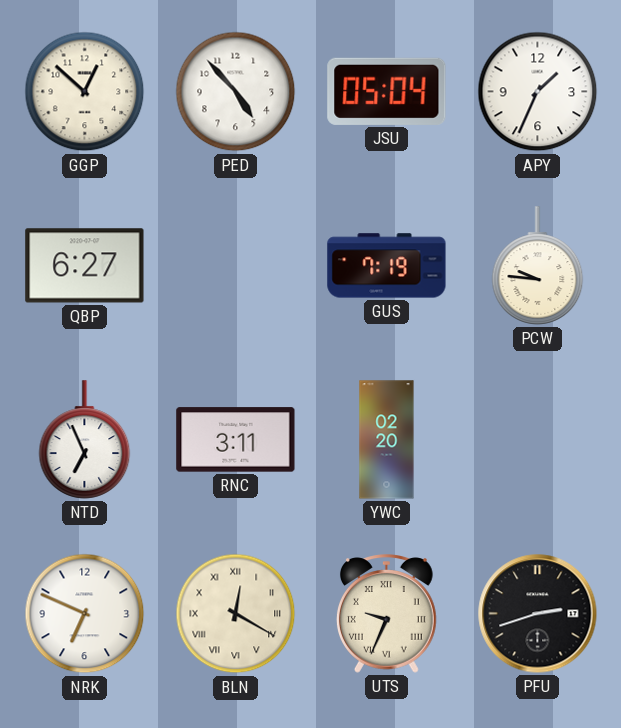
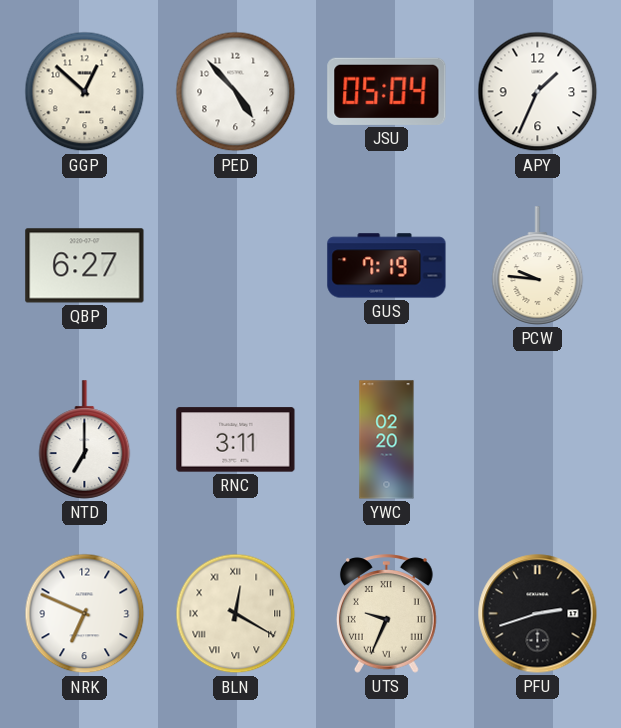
NTD: 6:56 -> 7:00
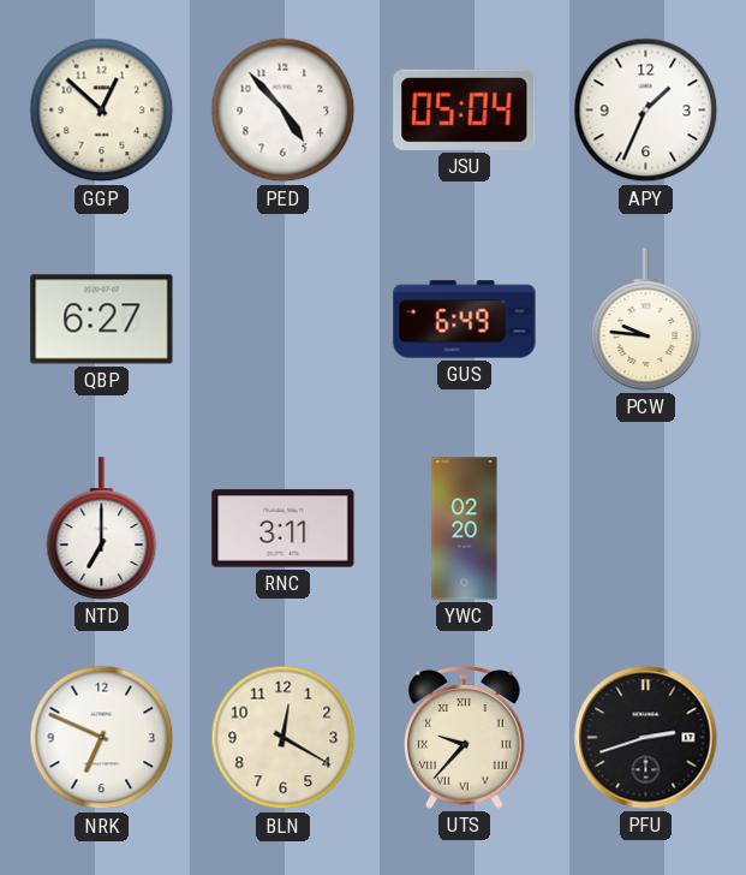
GUS: 7:19 -> 6:49
BLN numerals: Roman -> Arabic
UTS: 9:34 -> 9:37
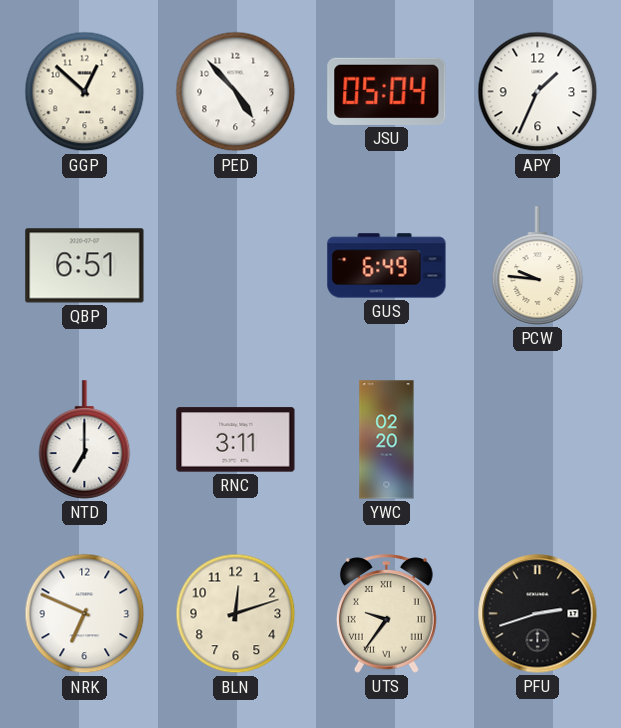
QBP: 6:27 -> 6:51
BLN: 12:20 -> 12:12
UTS: 9:37 -> 9:36
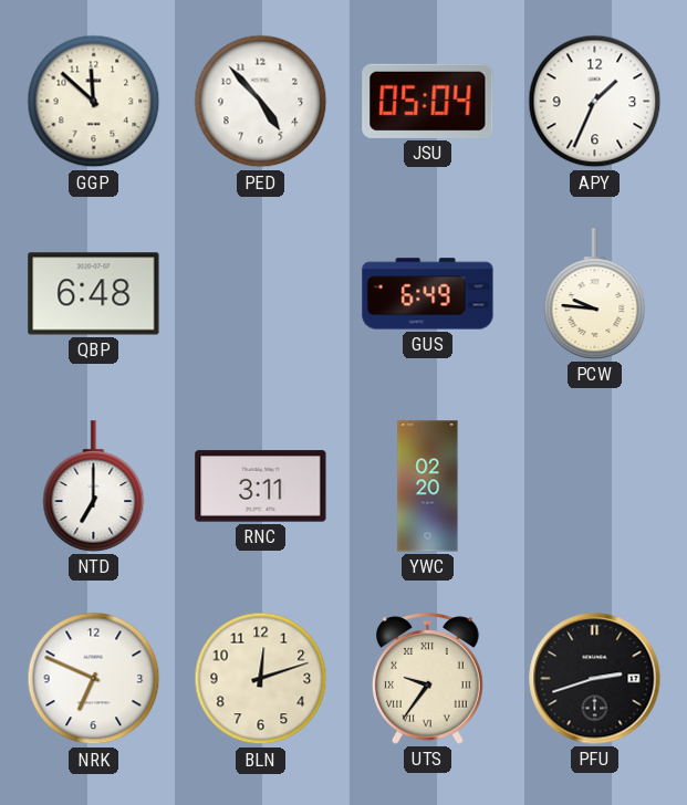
GGP: 12:52 -> 11:52
QBP: 6:51 -> 6:48
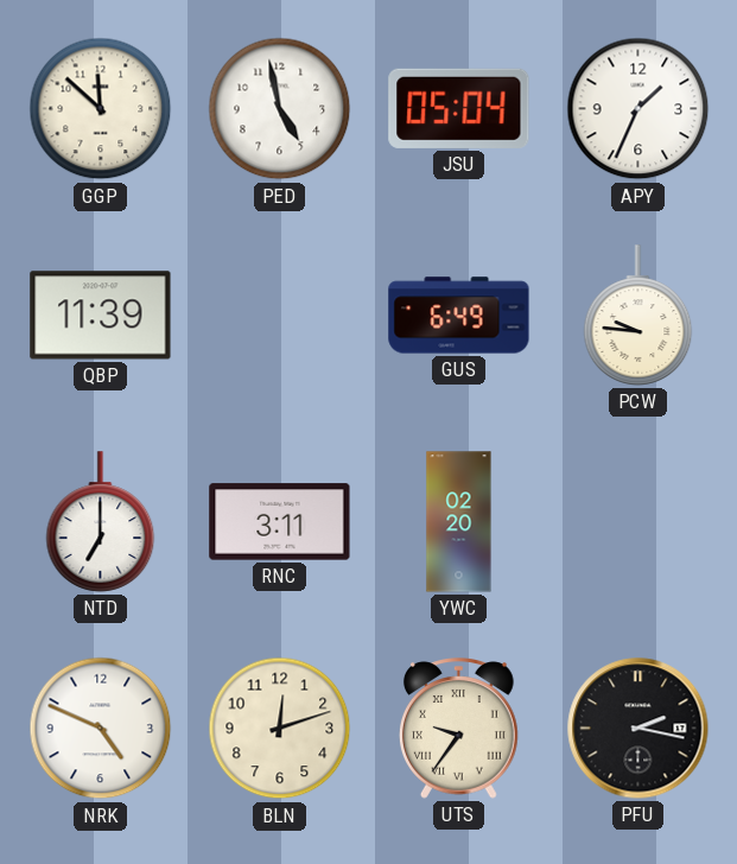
PED: 4:53 -> 4:58
QBP: 6:48 -> 11:39
NRK: 6:49 -> 4:49
PFU: 2:42 -> 2:17
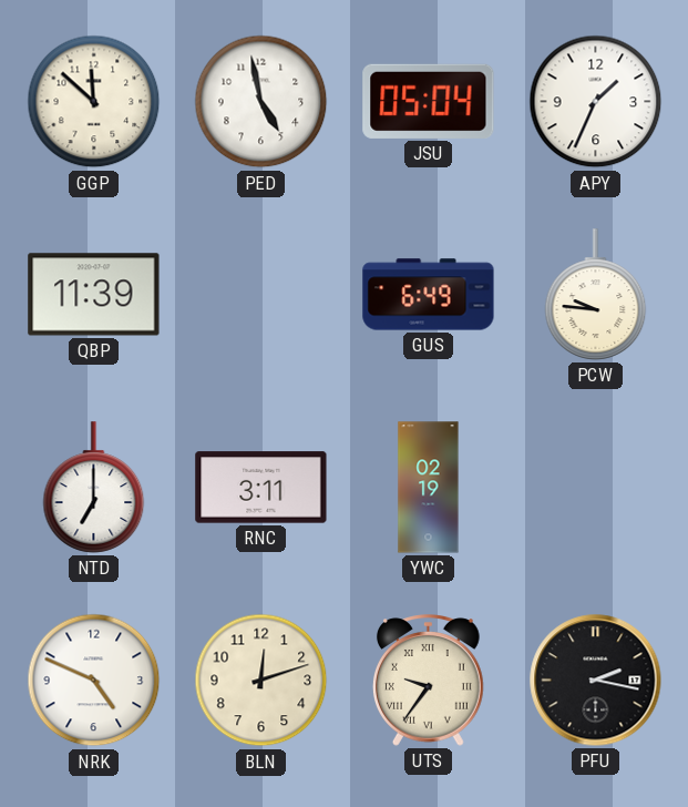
YWC: 02:20 -> 02:19
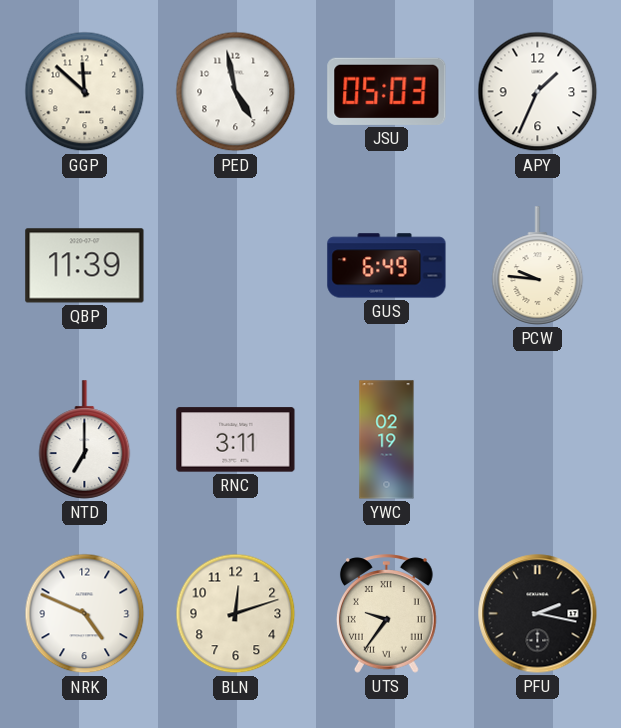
JSU: 05:04 -> 05:03
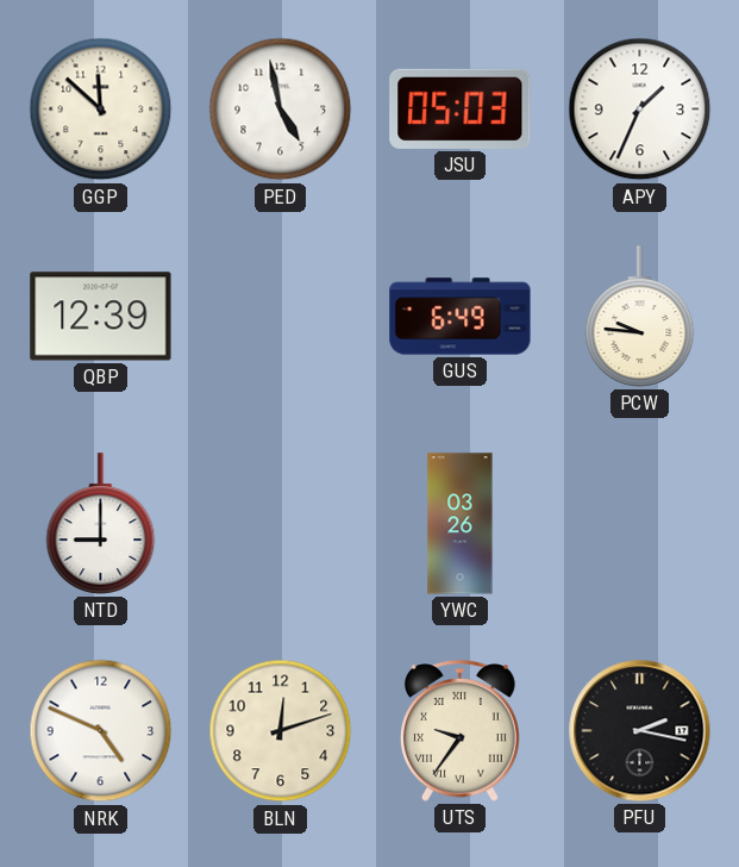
QBP: 11:39 -> 12:39
NTD: 7:00 -> 9:00
RNC: 3:11 -> none
YWC: 02:19 -> 03:26
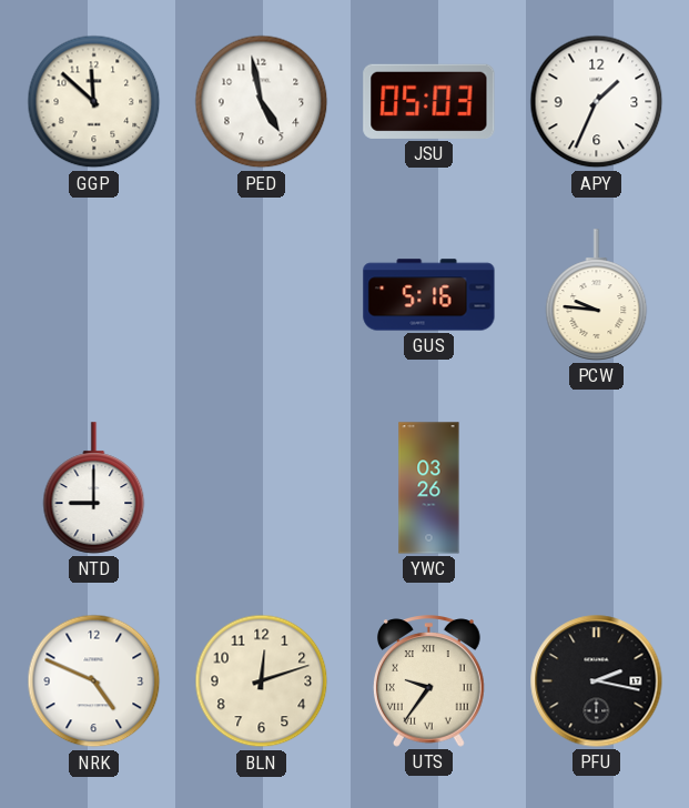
QBP: 12:39 -> none
GUS: 6:49 -> 5:16
